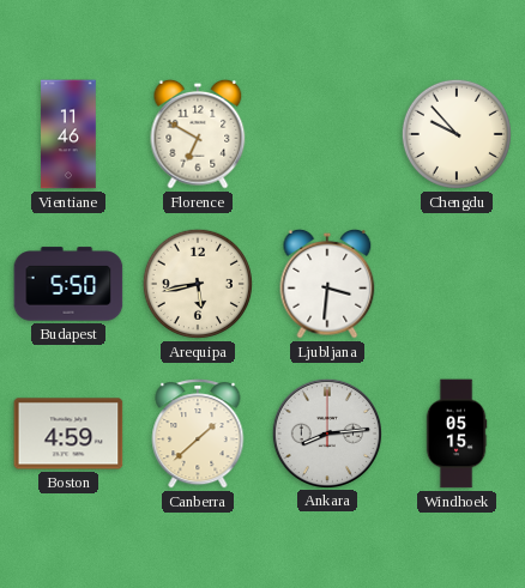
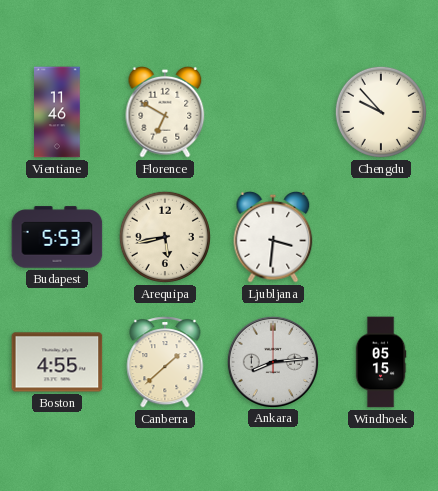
Budapest: 5:50 -> 5:53
Boston: 4:59 -> 4:55
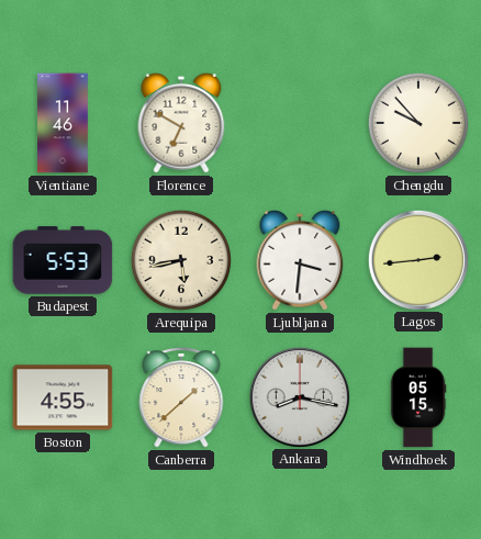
Lagos: none -> 2:44
Ankara: 8:14 -> 8:17
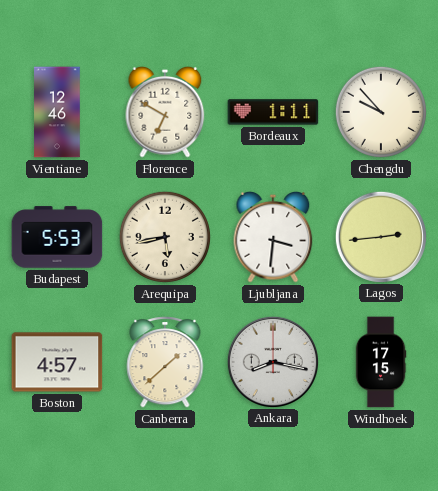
Vientiane: 11:46 -> 12:46
Bordeaux: none -> 1:11
Boston: 4:55 -> 4:57
Windhoek: 05:15 -> 17:15
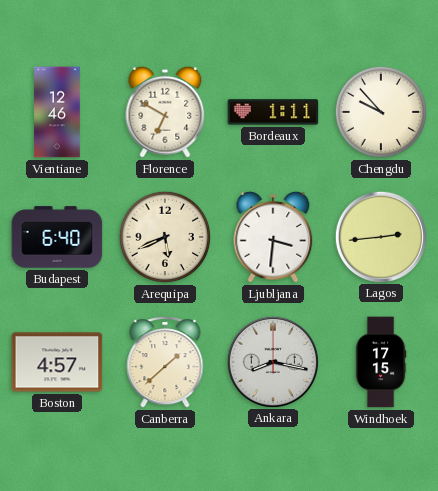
Budapest: 5:53 -> 6:40
Arequipa: 5:43 -> 5:41
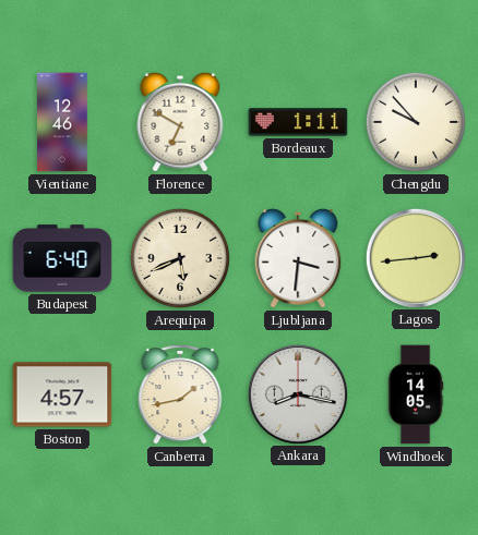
Canberra: 1:38 -> 1:43
Windhoek: 17:15 -> 14:05
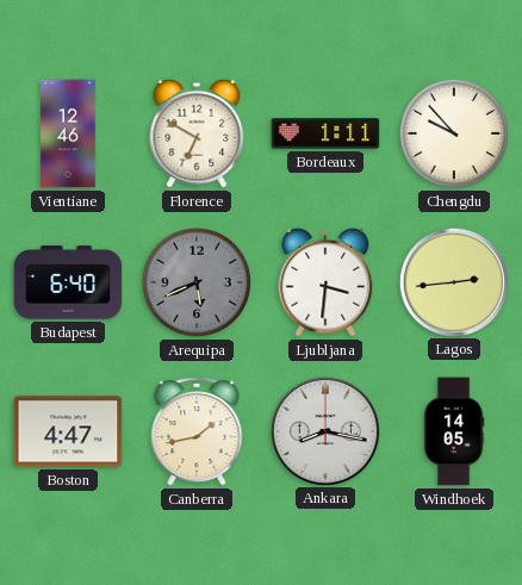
Arequipa dial: cream -> grey
Boston: 4:57 -> 4:47
